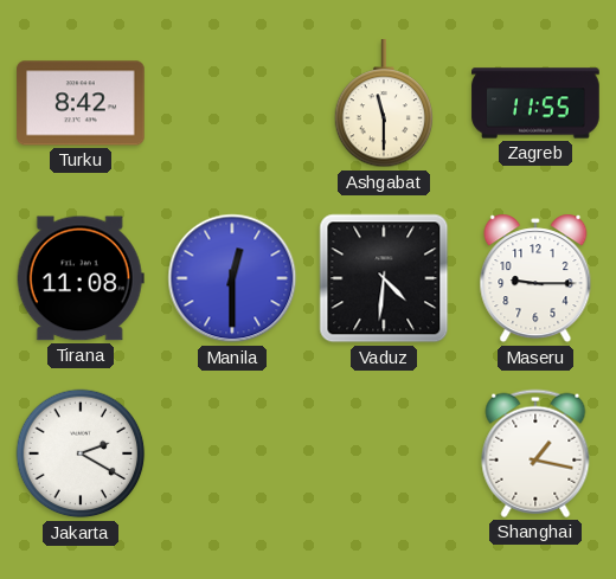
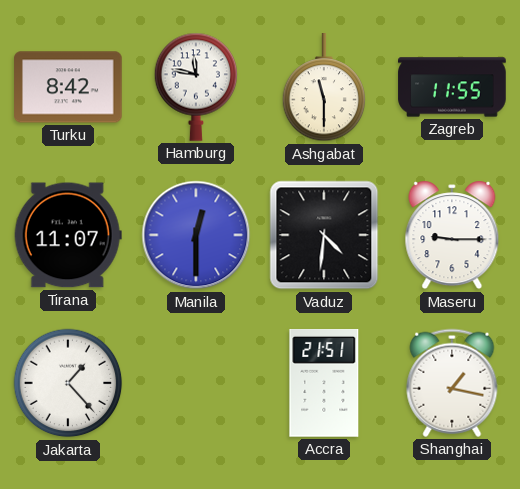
Hamburg: none -> 11:47
Tirana: 11:08 -> 11:07
Jakarta: 2:20 -> 1:23
Accra: none -> 21:51
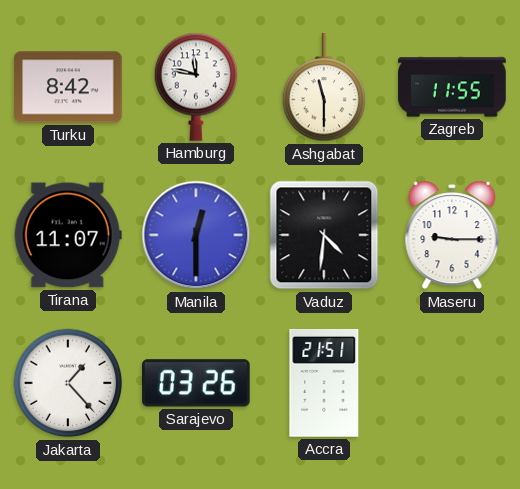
Sarajevo: none -> 03:26
Shanghai: 1:17 -> none
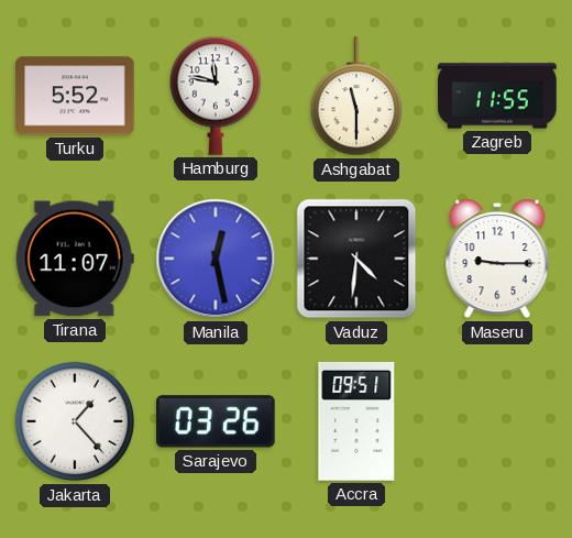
Turku: 8:42 -> 5:52
Manila: 12:30 -> 12:28
Accra: 21:51 -> 09:51
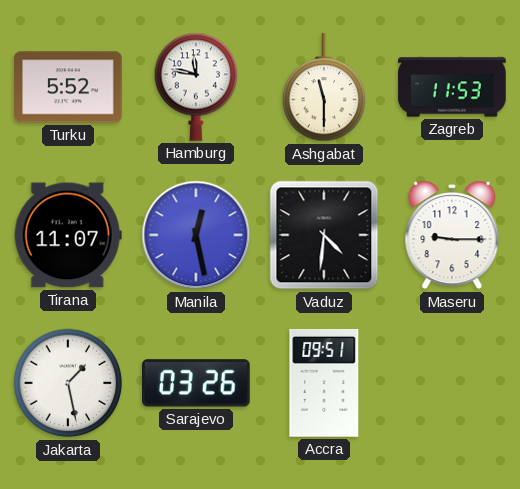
Zagreb: 11:55 -> 11:53
Jakarta: 1:23 -> 1:28
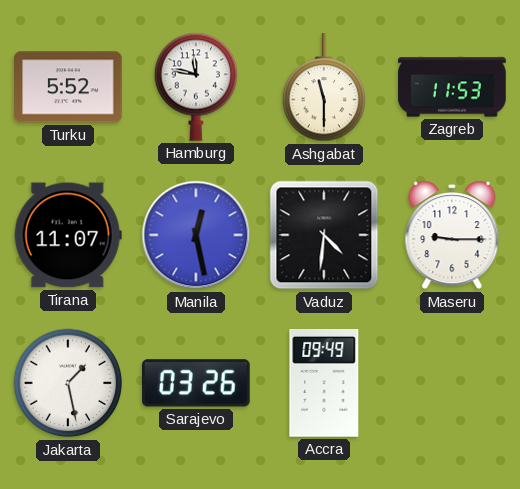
Accra: 09:51 -> 09:49
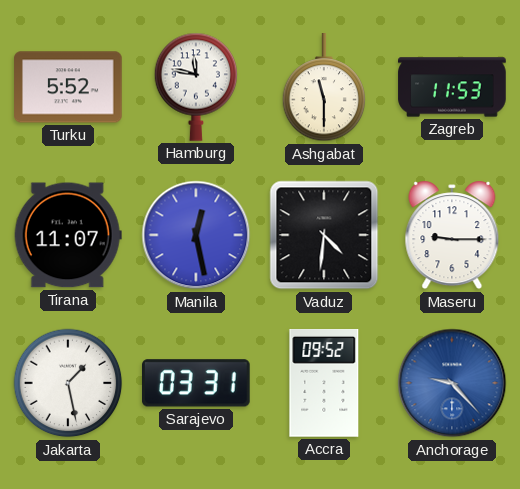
Sarajevo: 03:26 -> 03:31
Accra: 09:49 -> 09:52
Anchorage: none -> 9:23
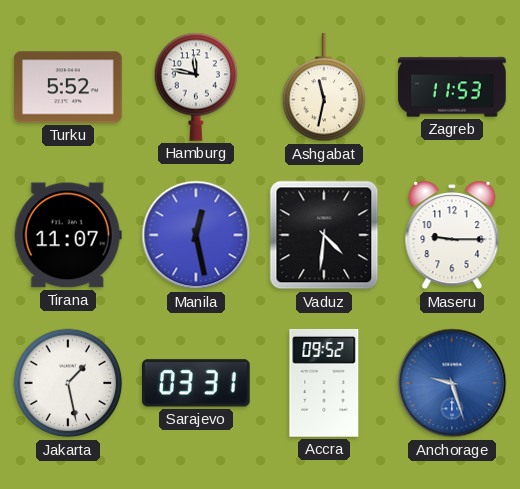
Ashgabat: 11:30 -> 11:32
Anchorage: 9:23 -> 9:27
